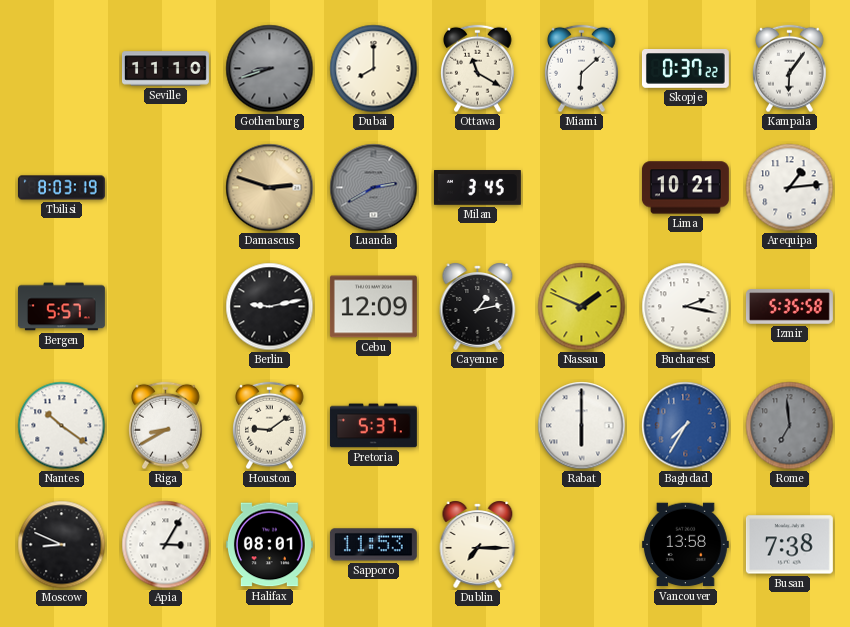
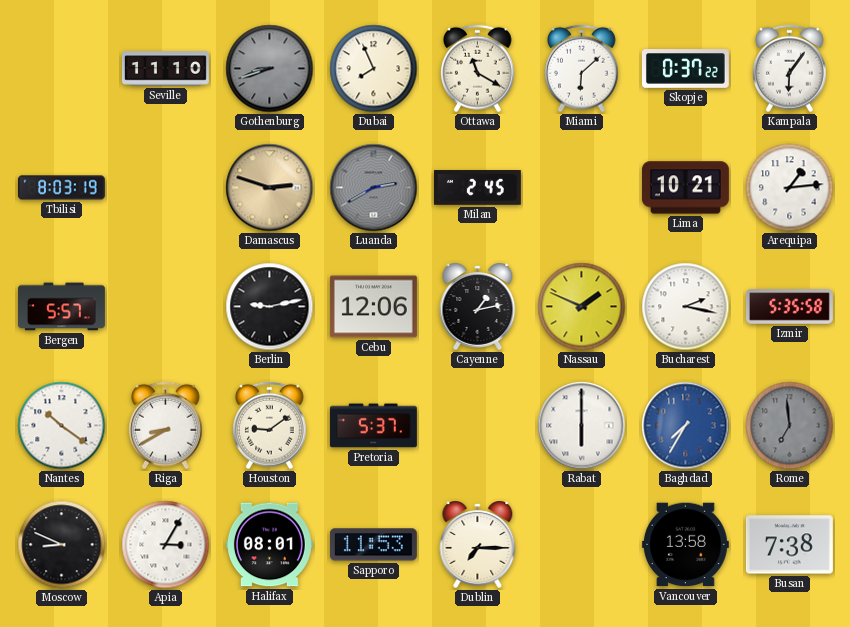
Dubai: 8:00 -> 7:56
Milan: 3:45 -> 2:45
Cebu: 12:09 -> 12:06
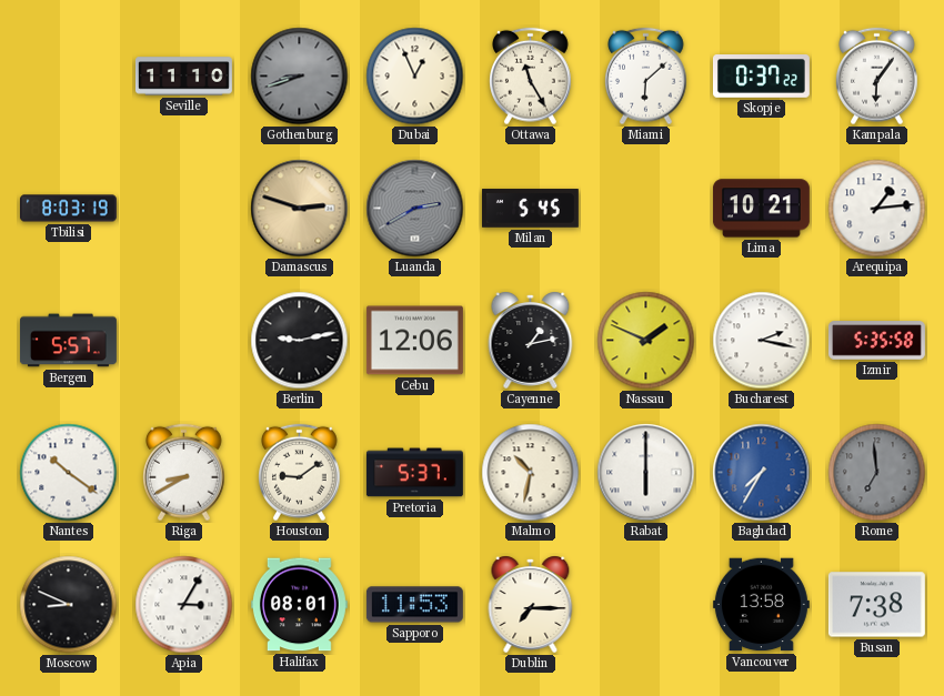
Dubai: 7:56 -> 12:56
Ottawa: 11:20 -> 11:25
Milan: 2:45 -> 5:45
Malmo: none -> 10:32
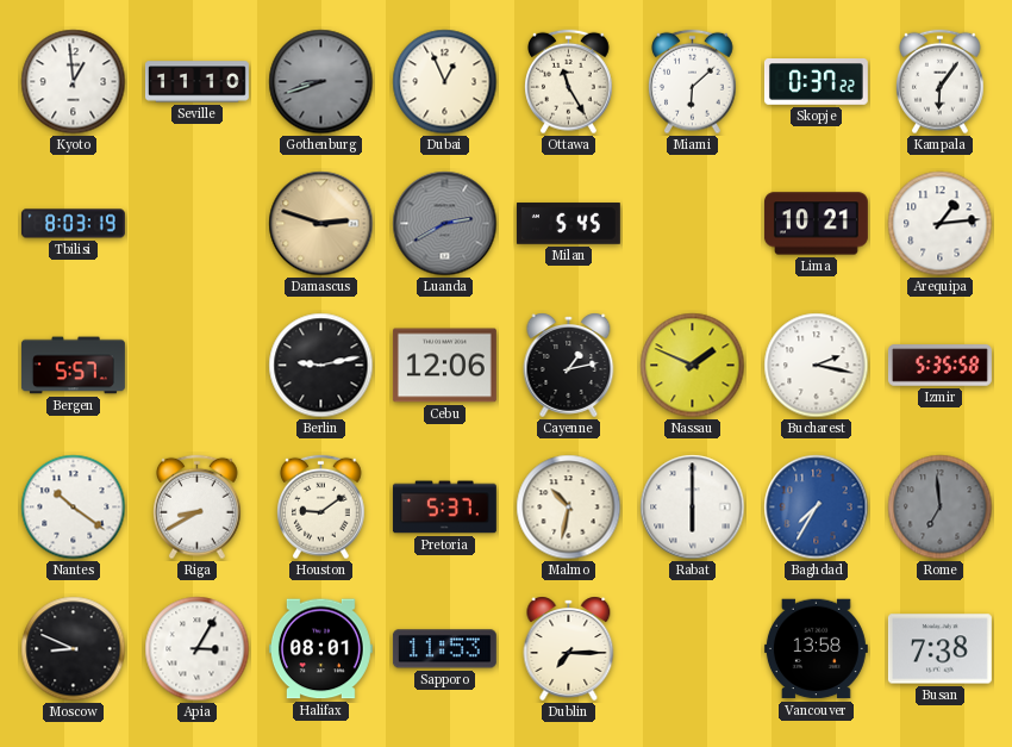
Kyoto: none -> 12:59
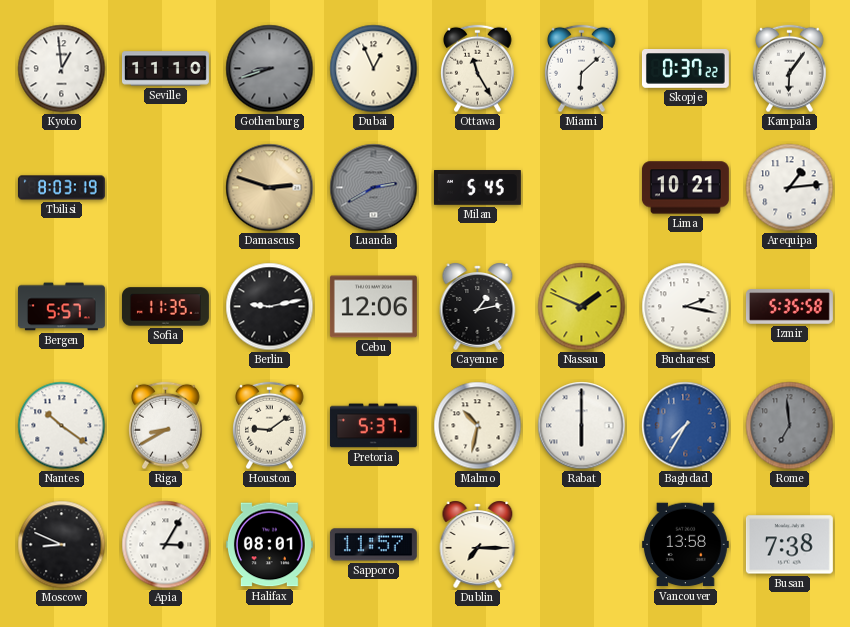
Sofia: none -> 11:35
Sapporo: 11:53 -> 11:57
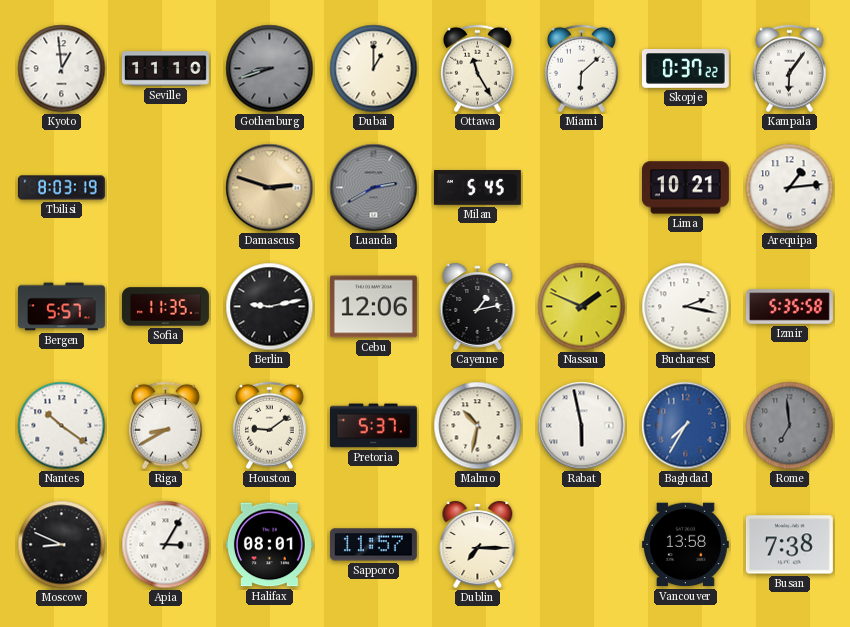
Dubai: 12:56 -> 1:00
Rabat: 6:00 -> 5:58
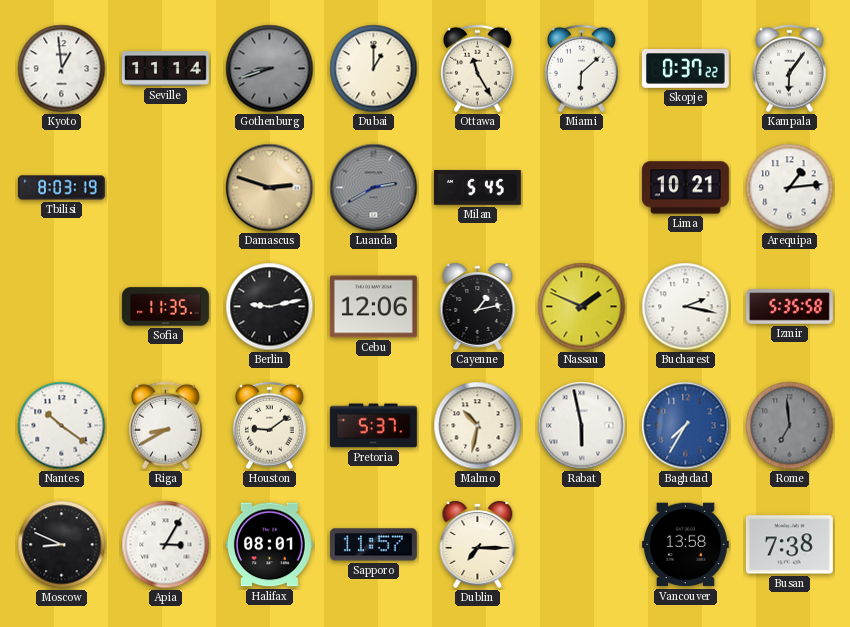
Seville: 11:10 -> 11:14
Bergen: 5:57 -> none
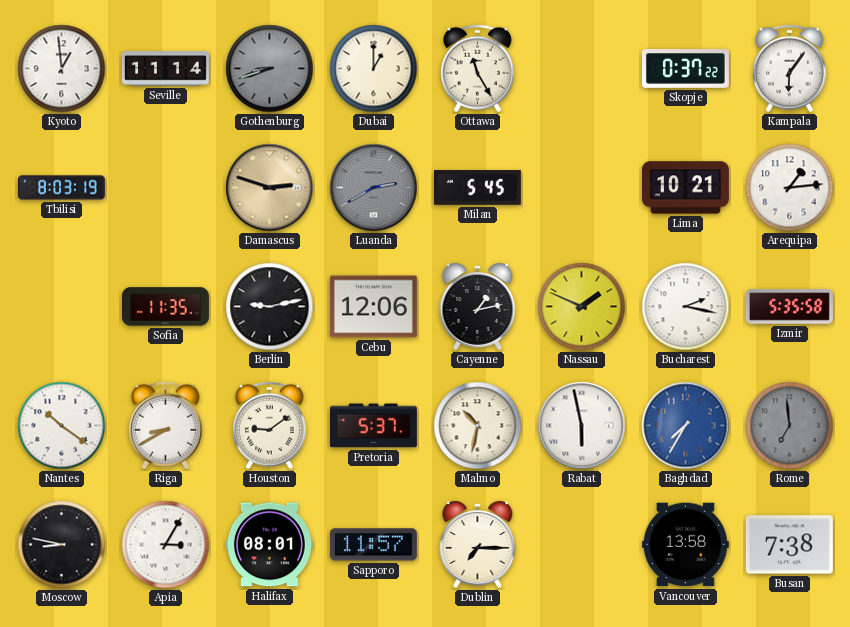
Miami: 6:08 -> none
Moscow: 8:49 -> 8:47
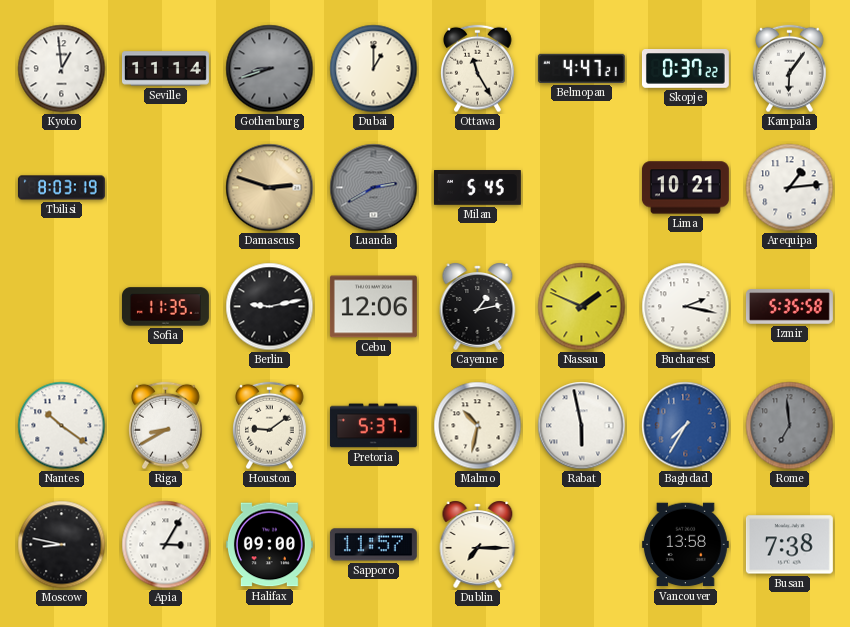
Belmopan: none -> 4:47
Halifax: 08:01 -> 09:00
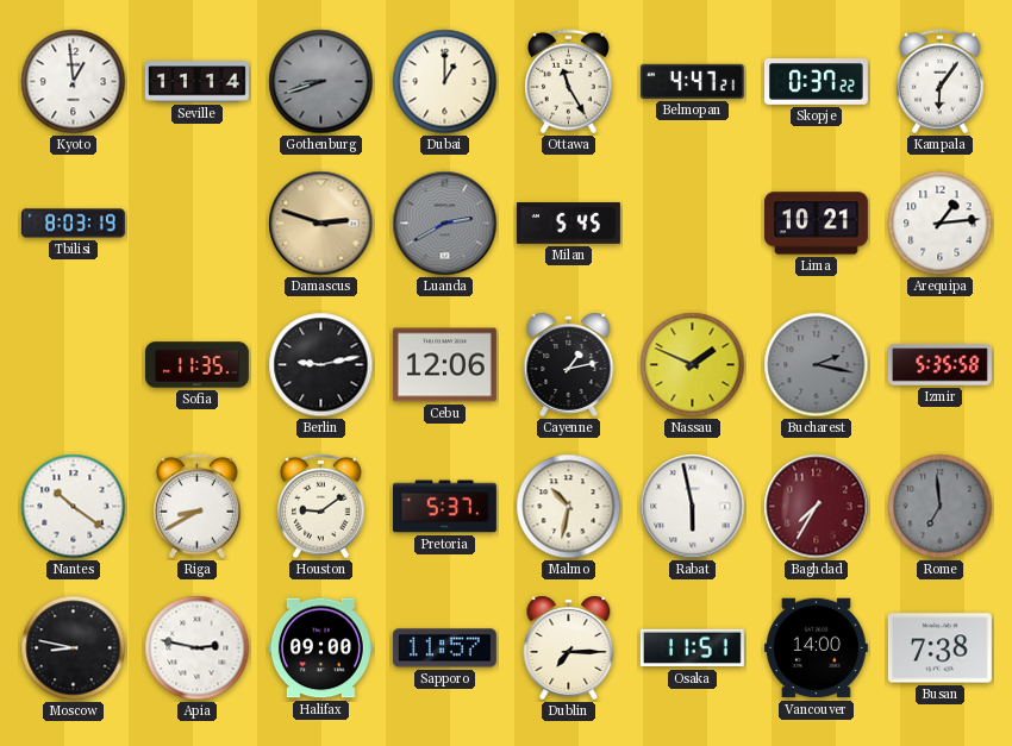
Bucharest dial: white -> grey
Baghdad dial: blue -> burgundy
Apia: 3:05 -> 2:47
Osaka: none -> 11:51
Vancouver: 13:58 -> 14:00
